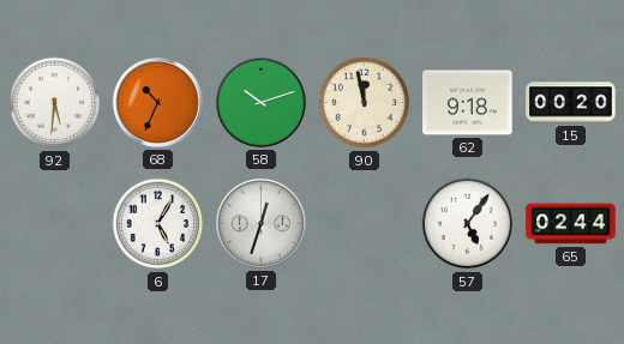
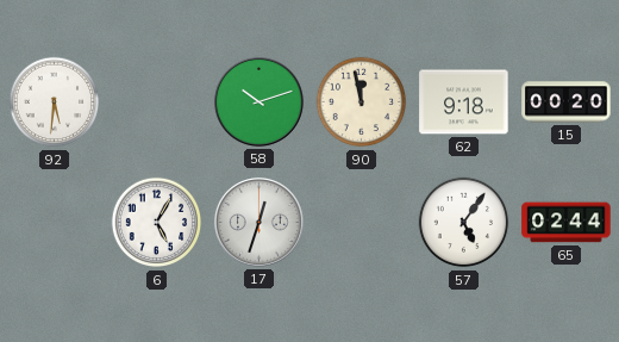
68: 10:34 -> none
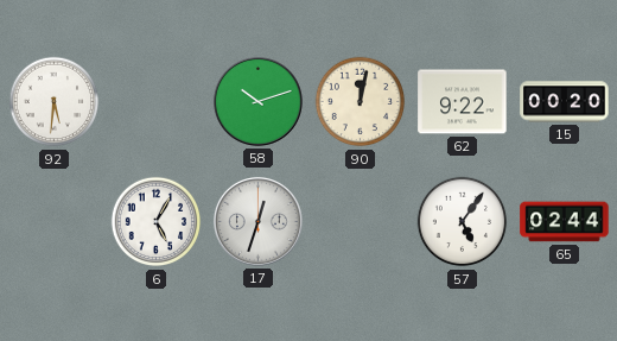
90: 11:58 -> 12:02
62: 9:18 -> 9:22
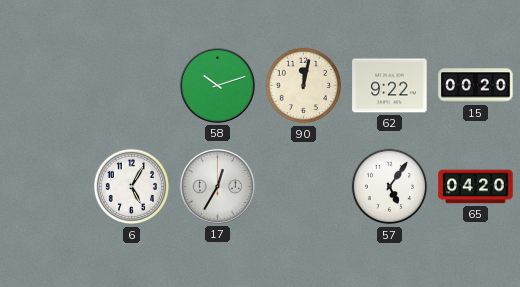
92: 5:31 -> none
17: 12:33 -> 12:35
65: 02:44 -> 04:20
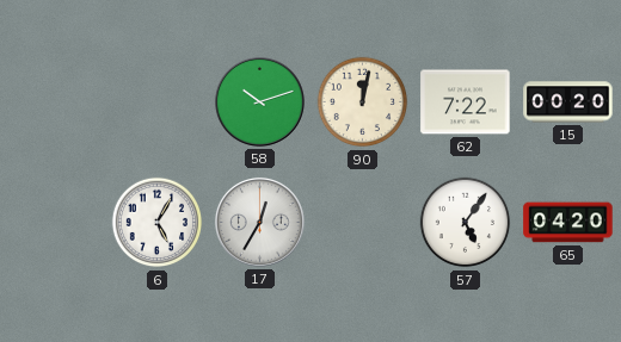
62: 9:22 -> 7:22
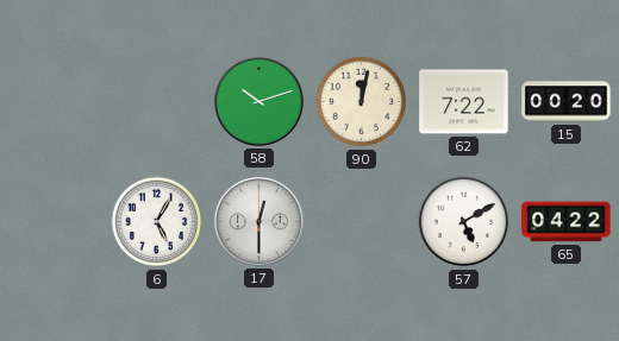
17: 12:35 -> 12:30
57: 5:06 -> 5:10
65: 04:20 -> 04:22
